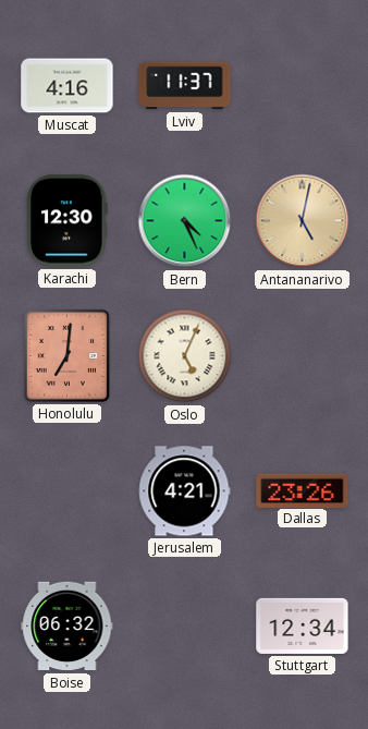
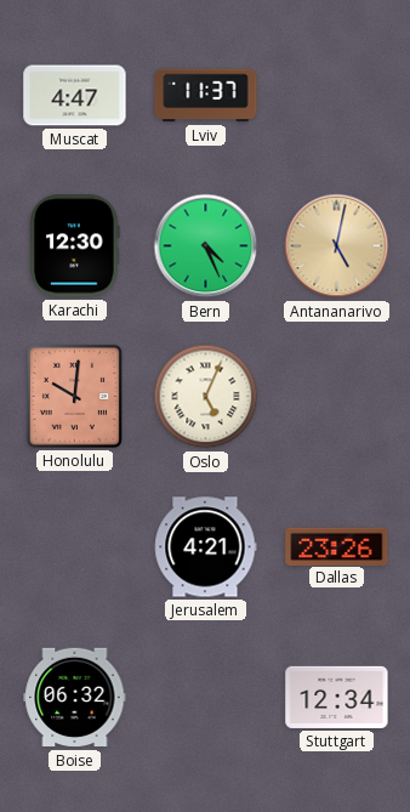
Muscat: 4:16 -> 4:47
Honolulu: 7:01 -> 10:01
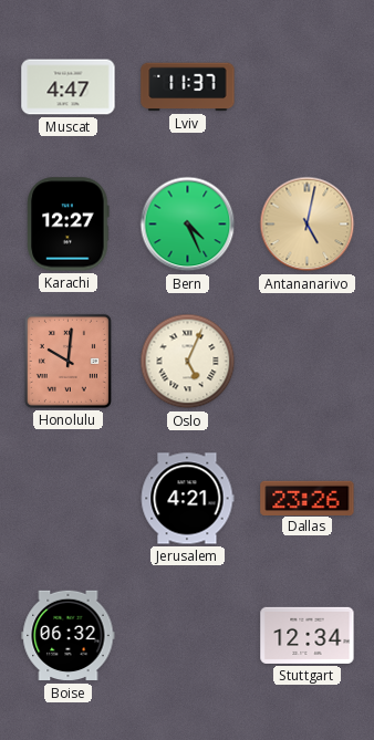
Karachi: 12:30 -> 12:27
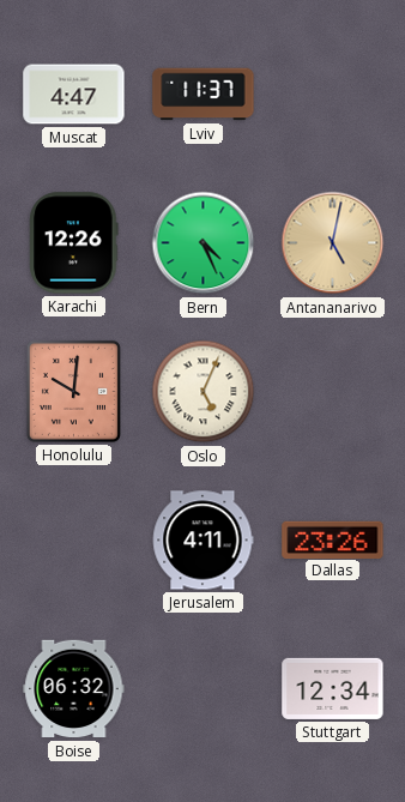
Karachi: 12:27 -> 12:26
Jerusalem: 4:21 -> 4:11
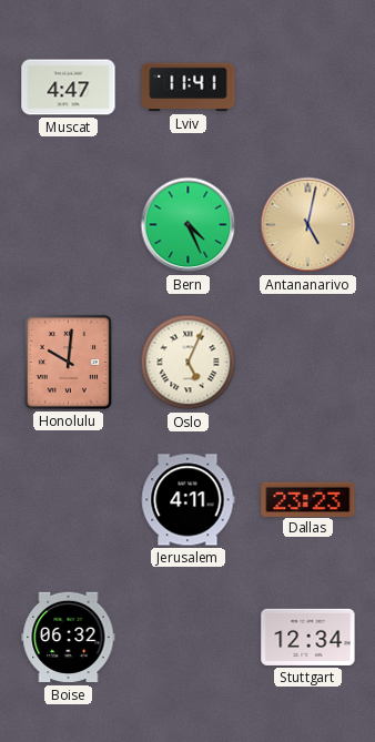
Lviv: 11:37 -> 11:41
Karachi: 12:26 -> none
Dallas: 23:26 -> 23:23
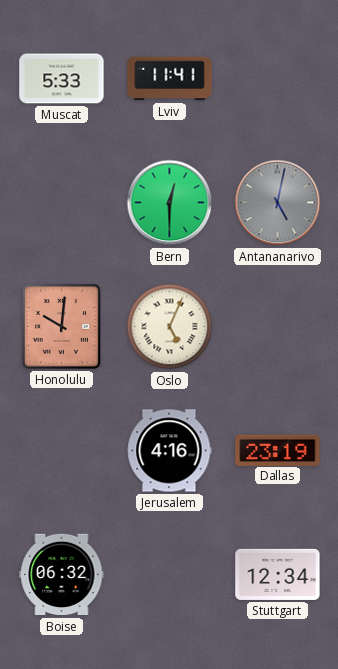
Muscat: 4:47 -> 5:33
Bern: 4:26 -> 12:30
Antananarivo dial: champagne -> grey
Jerusalem: 4:11 -> 4:16
Dallas: 23:23 -> 23:19
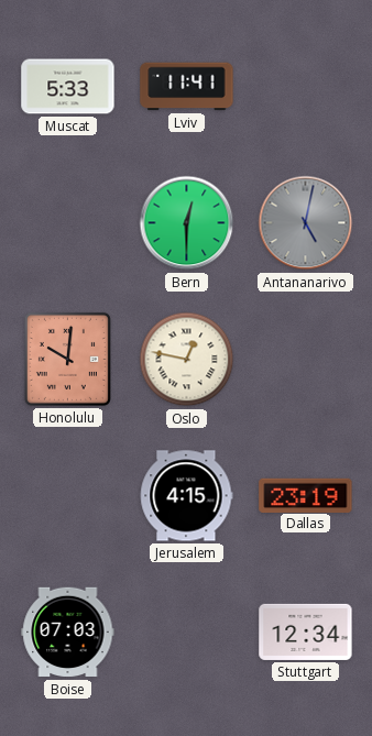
Oslo: 5:04 -> 12:47
Jerusalem: 4:16 -> 4:15
Boise: 06:32 -> 07:03
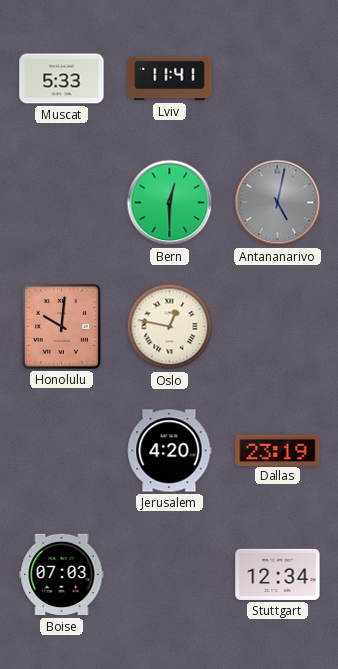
Jerusalem: 4:15 -> 4:20
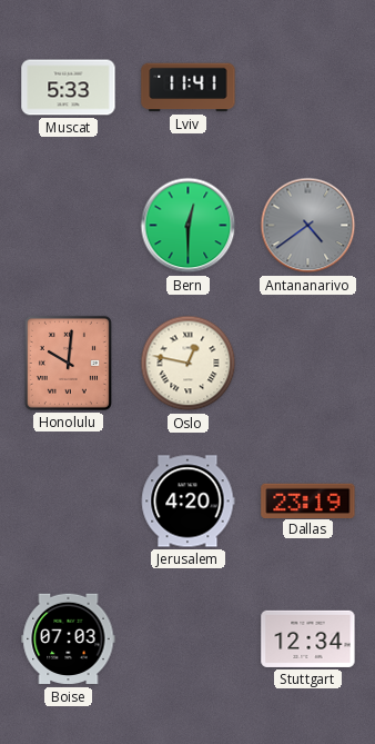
Antananarivo: 5:02 -> 4:39
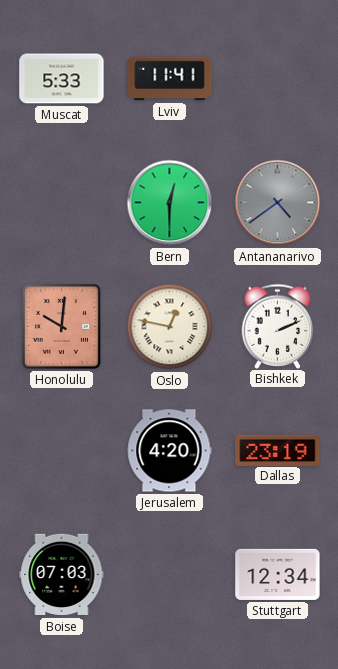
Bishkek: none -> 2:11
